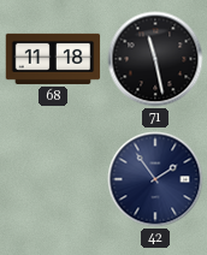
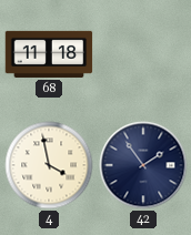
71: 11:28 -> none
4: none -> 3:58
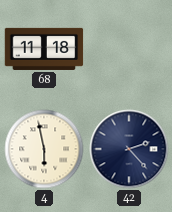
4: 3:58 -> 5:58
42: 1:54 -> 2:23
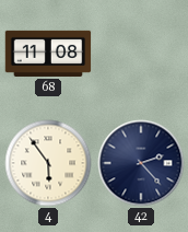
68: 11:18 -> 11:08
4: 5:58 -> 5:54
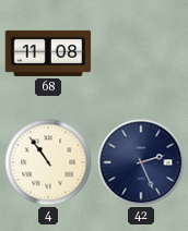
4: 5:54 -> 10:54
42: 2:23 -> 2:26
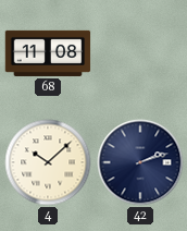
4: 10:54 -> 10:08
42: 2:26 -> 2:12
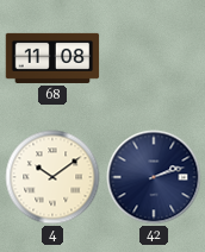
4: 10:08 -> 10:09
